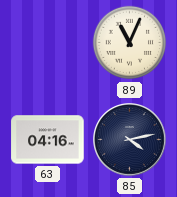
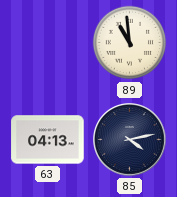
89: 11:04 -> 10:59
63: 04:16 -> 04:13
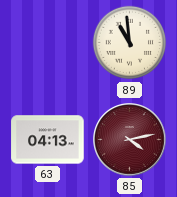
85 dial: navy -> burgundy
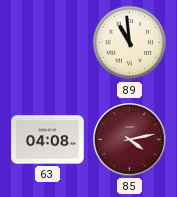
63: 04:13 -> 04:08
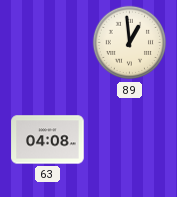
89: 10:59 -> 12:59
85: 4:13 -> none
